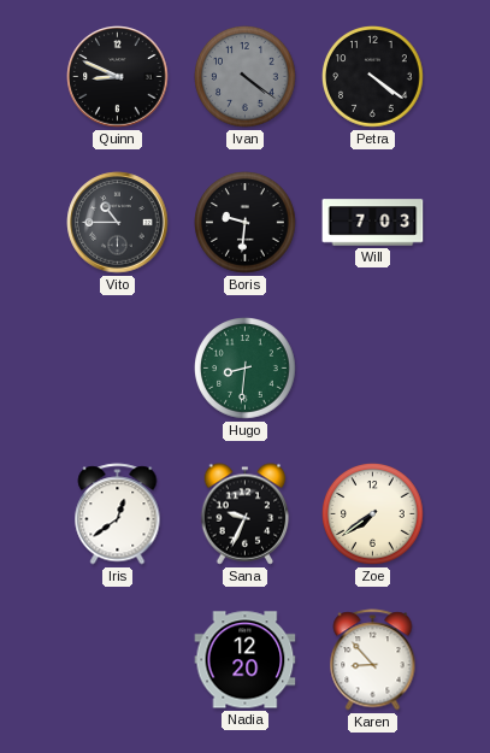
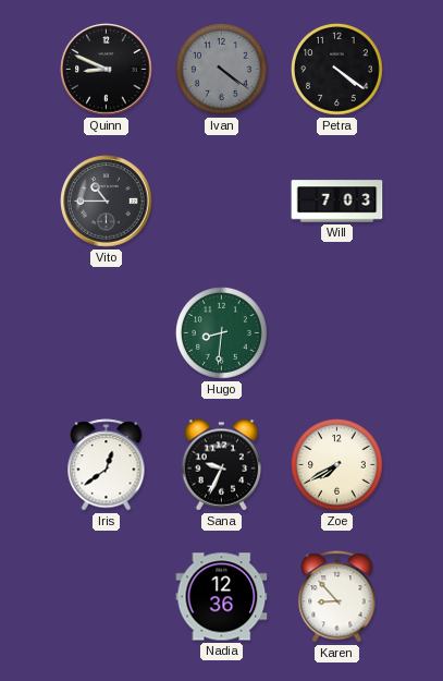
Boris: 9:31 -> none
Zoe: 7:39 -> 7:40
Nadia: 12:20 -> 12:36
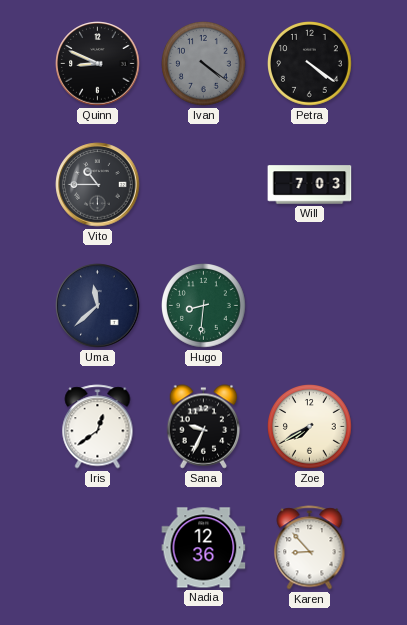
Uma: none -> 11:38
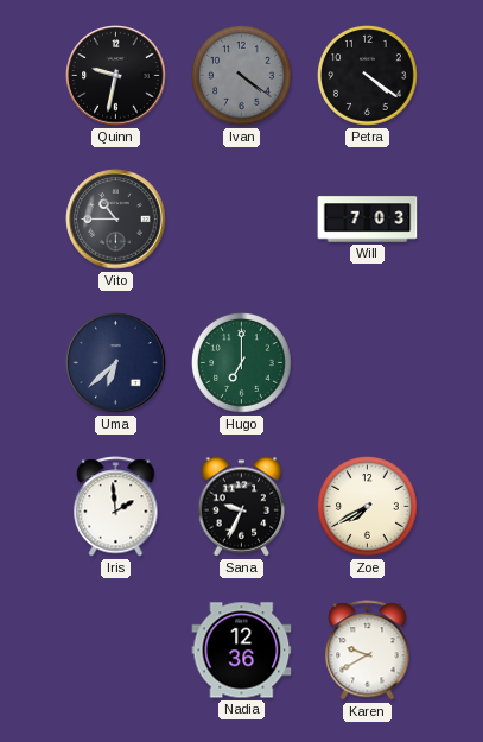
Quinn: 8:49 -> 9:32
Uma: 11:38 -> 6:38
Hugo: 8:31 -> 7:00
Iris: 12:39 -> 1:59
Karen: 8:53 -> 9:40
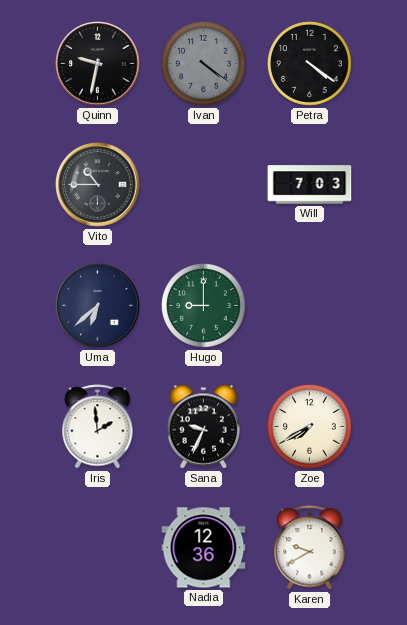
Hugo: 7:00 -> 9:00
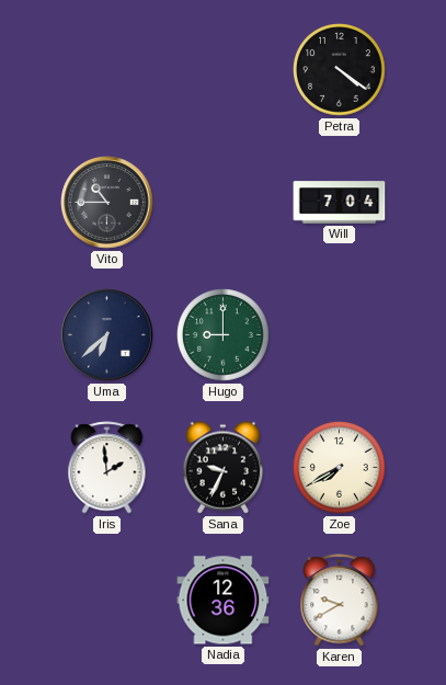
Quinn: 9:32 -> none
Ivan: 4:21 -> none
Will: 7:03 -> 7:04
